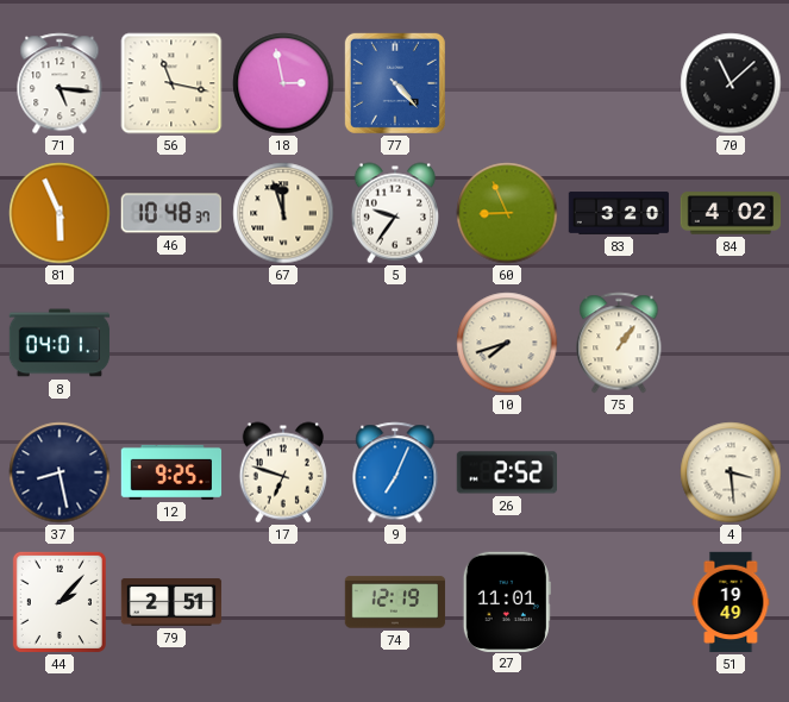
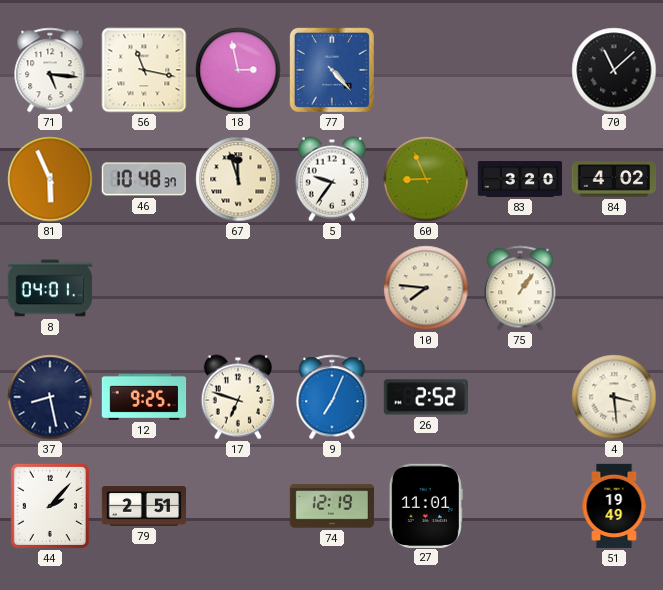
10: 7:42 -> 7:46
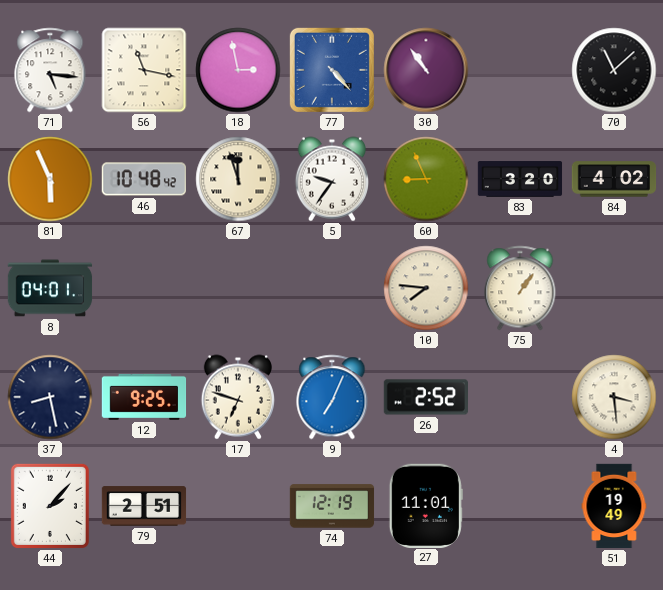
30: none -> 10:54
46: 10:48:37 -> 10:48:42
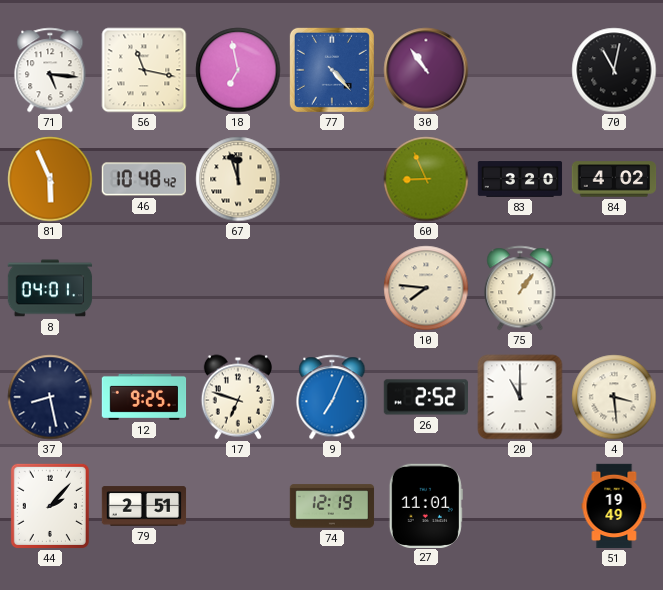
18: 2:58 -> 6:58
70: 11:08 -> 11:02
5: 9:36 -> none
20: none -> 11:00
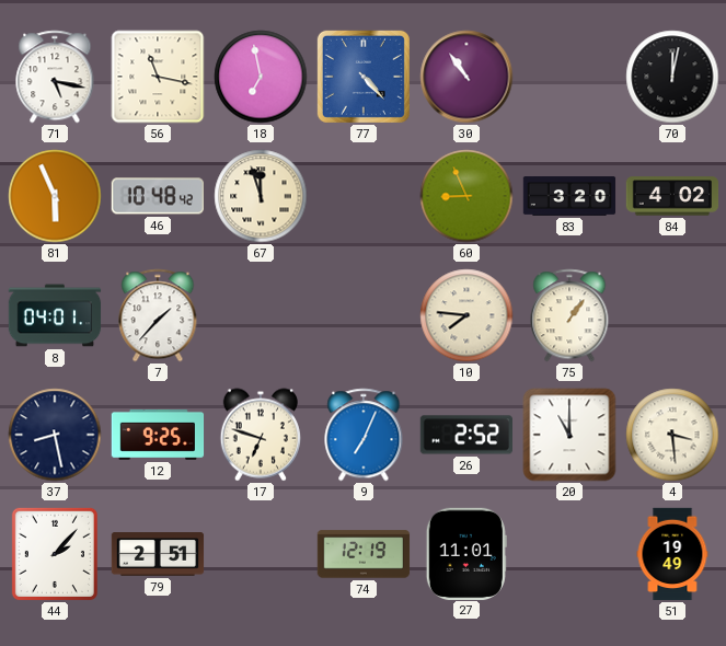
71: 5:16 -> 5:17
70: 11:02 -> 12:02
7: none -> 1:37
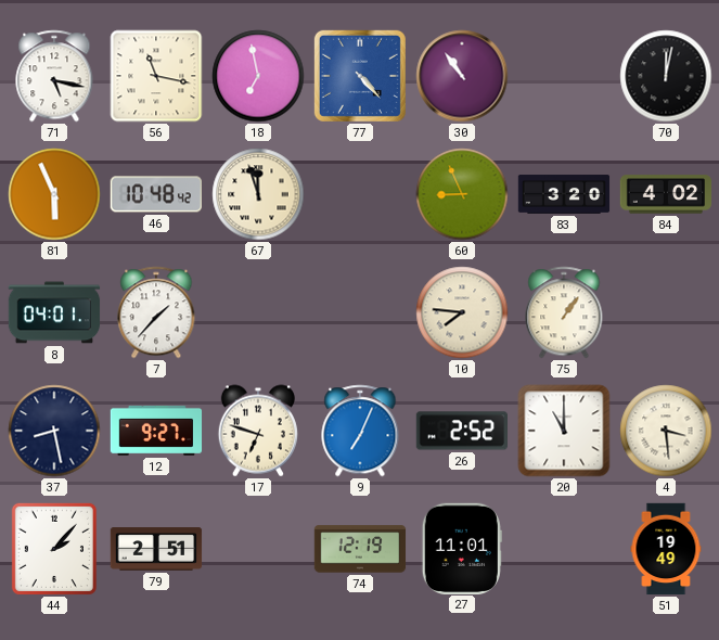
12: 9:25 -> 9:27
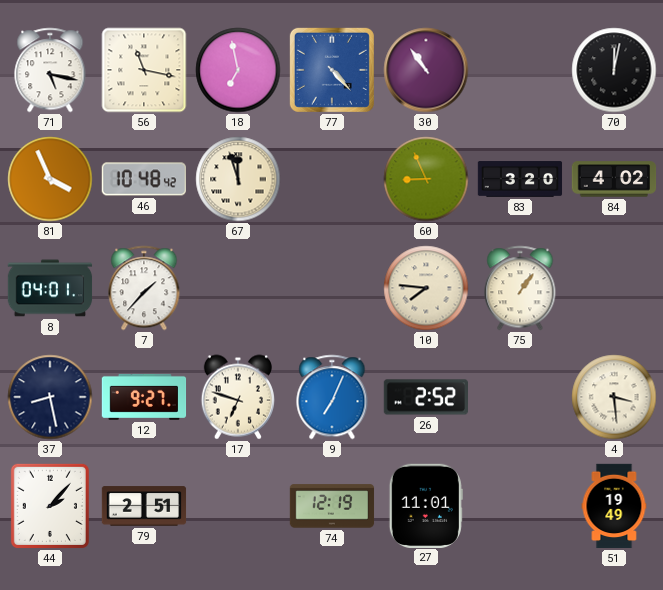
81: 5:56 -> 3:56
20: 11:00 -> none
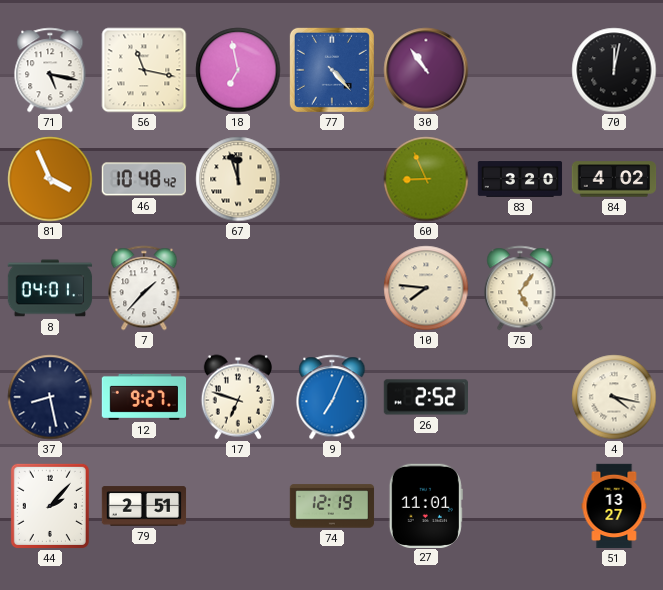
75: 1:06 -> 5:06
4: 3:29 -> 4:17
51: 19:49 -> 13:27
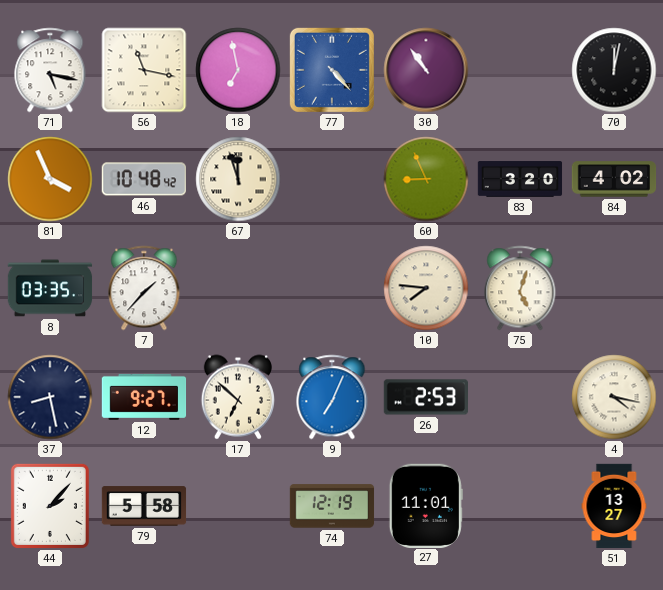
8: 04:01 -> 03:35
75: 5:06 -> 5:03
17: 6:48 -> 6:52
26: 2:52 -> 2:53
79: 2:51 -> 5:58
